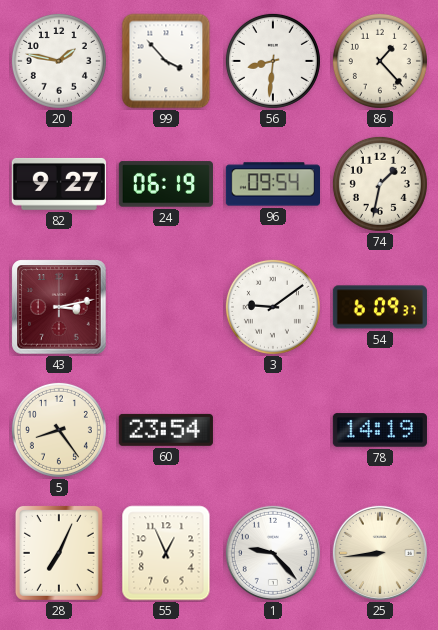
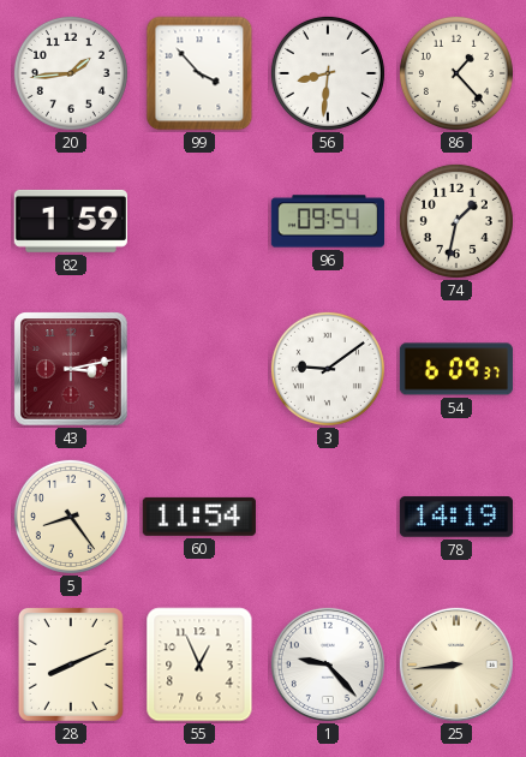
20: 1:47 -> 1:44
82: 9:27 -> 1:59
24: 06:19 -> none
60: 23:54 -> 11:54
28: 7:04 -> 8:11
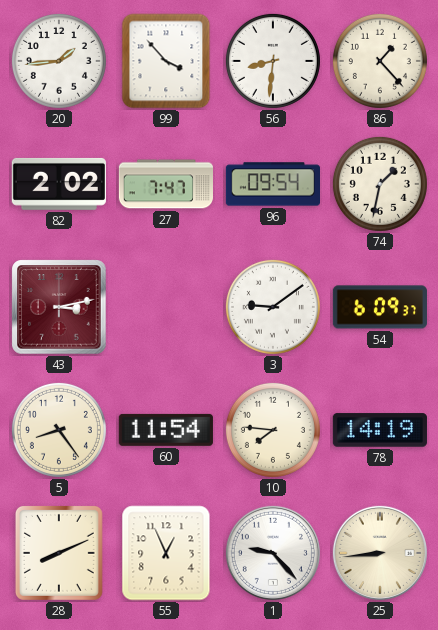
82: 1:59 -> 2:02
27: none -> 7:47
10: none -> 7:46
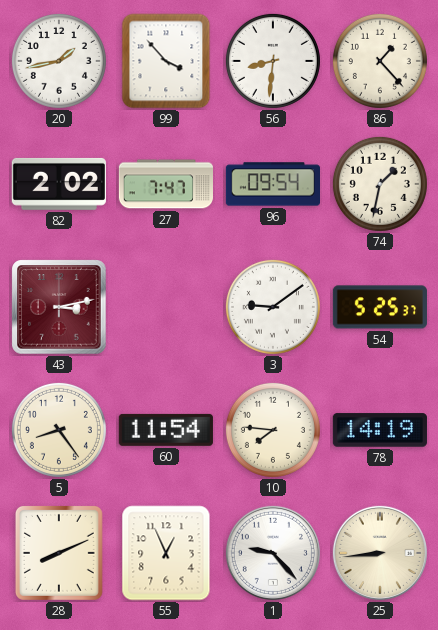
20: 1:44 -> 1:43
54: 6:09 -> 5:25
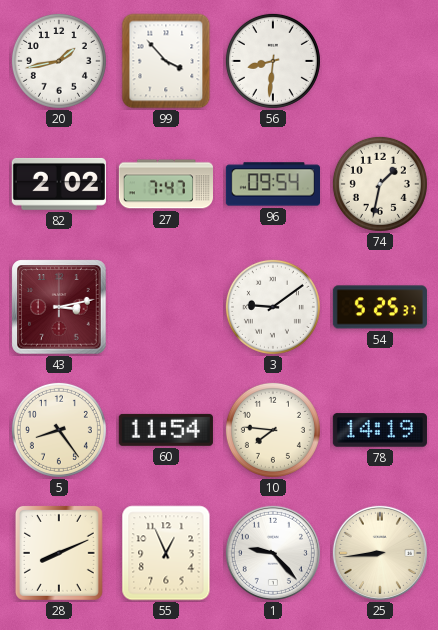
86: 1:23 -> none
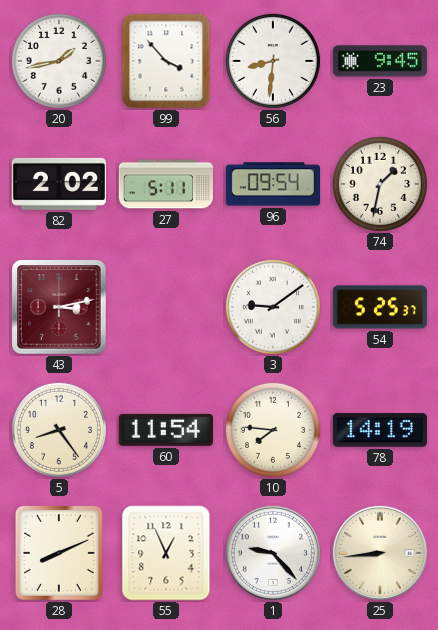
23: none -> 9:45
27: 7:47 -> 5:11
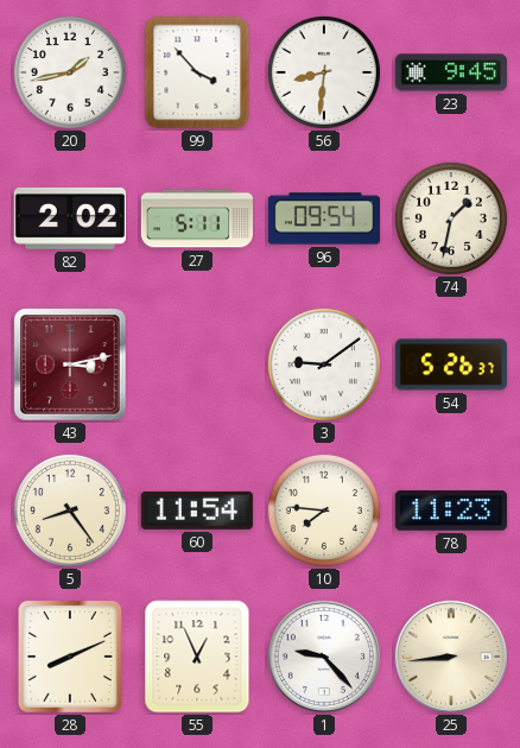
54: 5:25 -> 5:26
78: 14:19 -> 11:23
